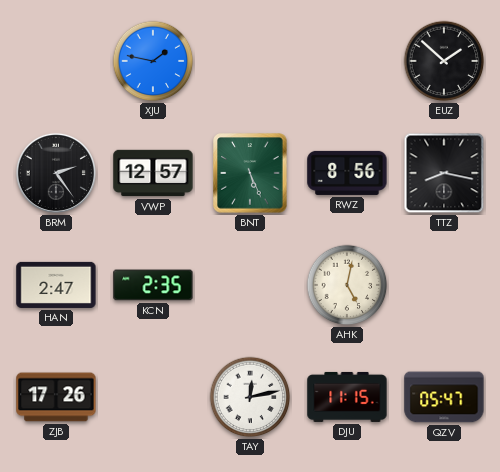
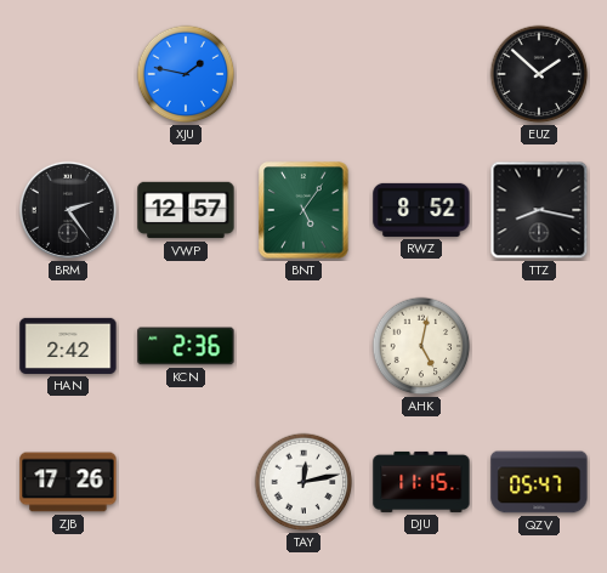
BNT: 5:26 -> 5:06
RWZ: 8:56 -> 8:52
HAN: 2:47 -> 2:42
KCN: 2:35 -> 2:36
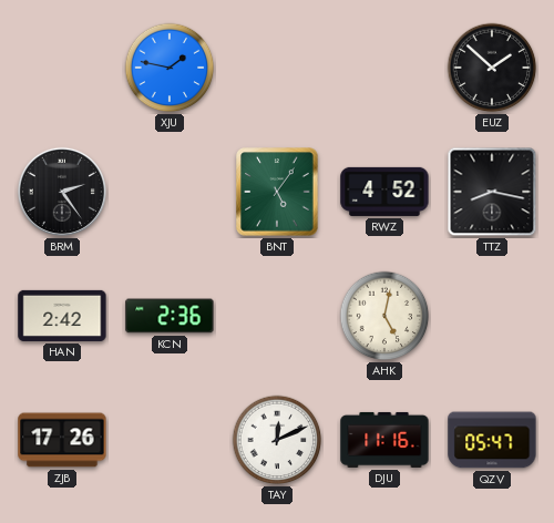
VWP: 12:57 -> none
RWZ: 8:52 -> 4:52
TAY: 12:13 -> 12:11
DJU: 11:15 -> 11:16
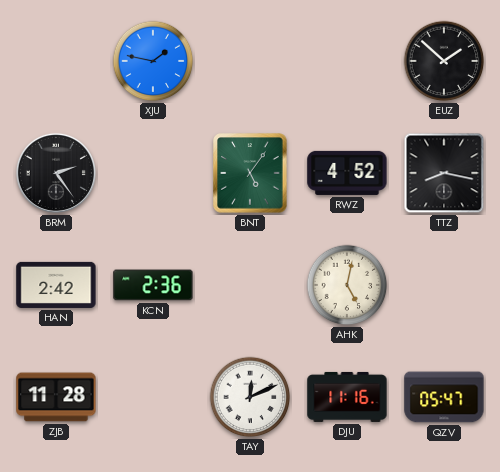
ZJB: 17:26 -> 11:28
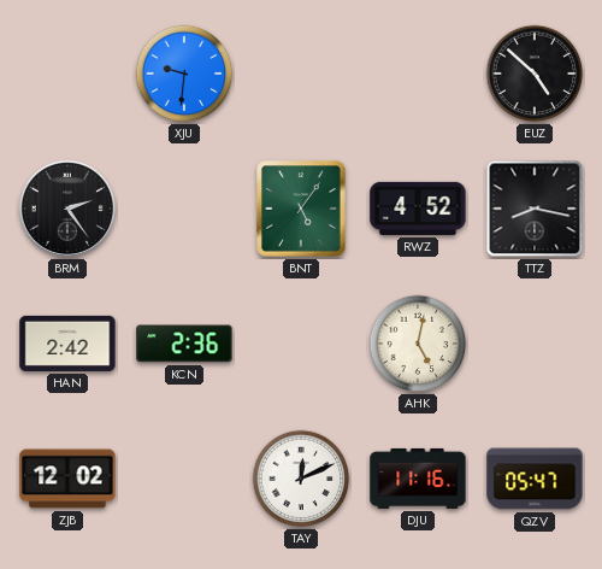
XJU: 1:47 -> 9:31
EUZ: 1:52 -> 4:52
ZJB: 11:28 -> 12:02
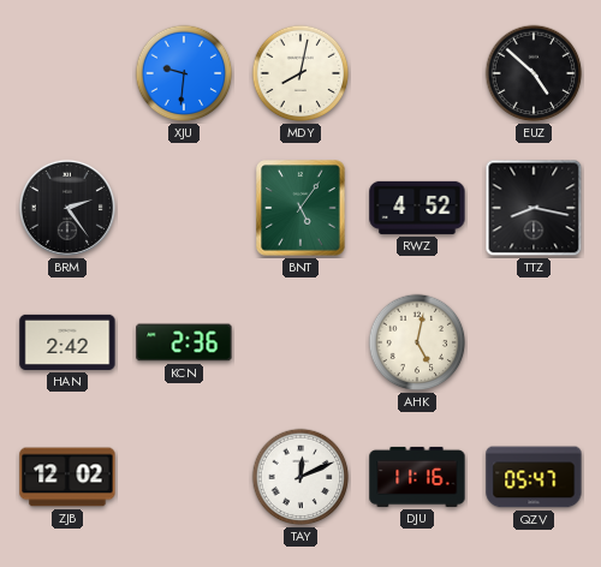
MDY: none -> 8:02
